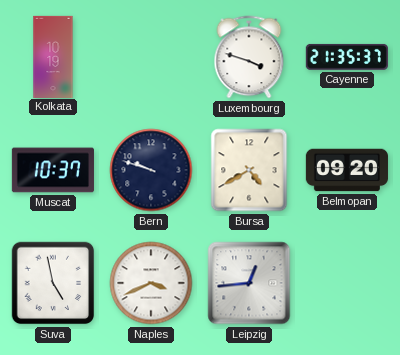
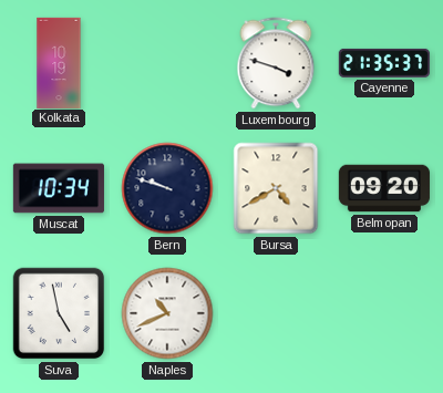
Muscat: 10:37 -> 10:34
Naples: 3:41 -> 10:41
Leipzig: 12:44 -> none
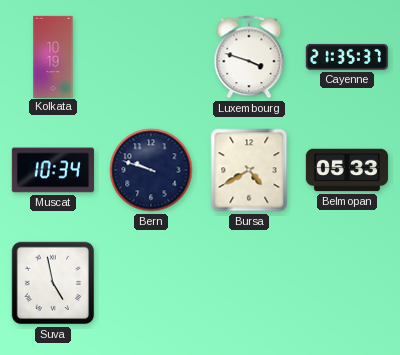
Belmopan: 09:20 -> 05:33
Naples: 10:41 -> none
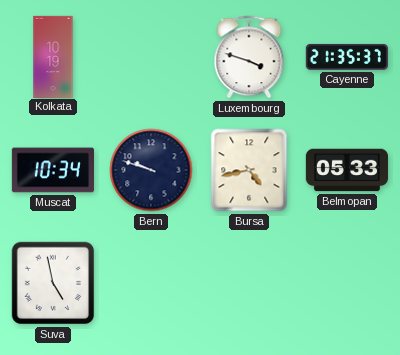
Bursa: 4:40 -> 4:43
